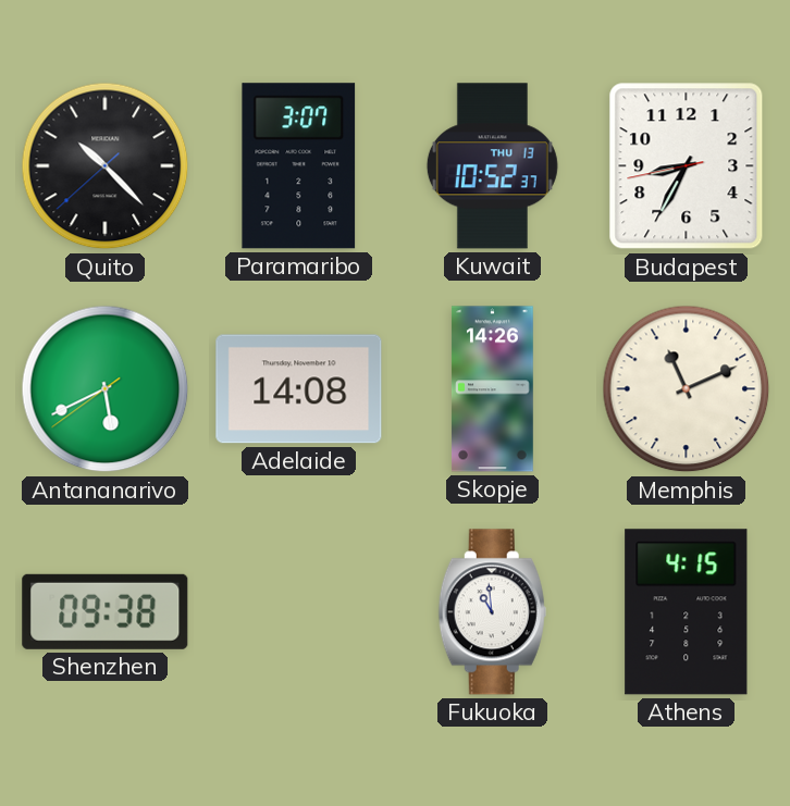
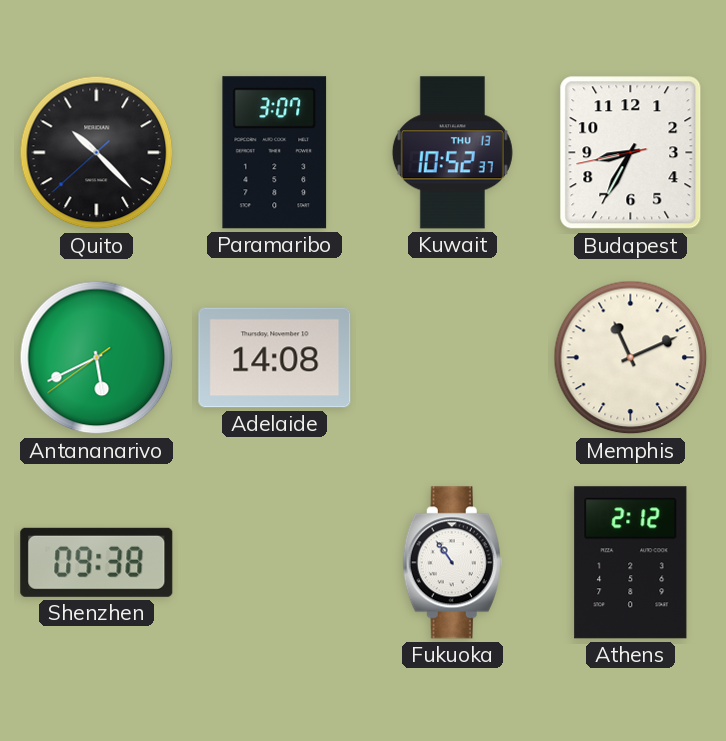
Skopje: 14:26 -> none
Fukuoka: 10:59 -> 10:54
Athens: 4:15 -> 2:12
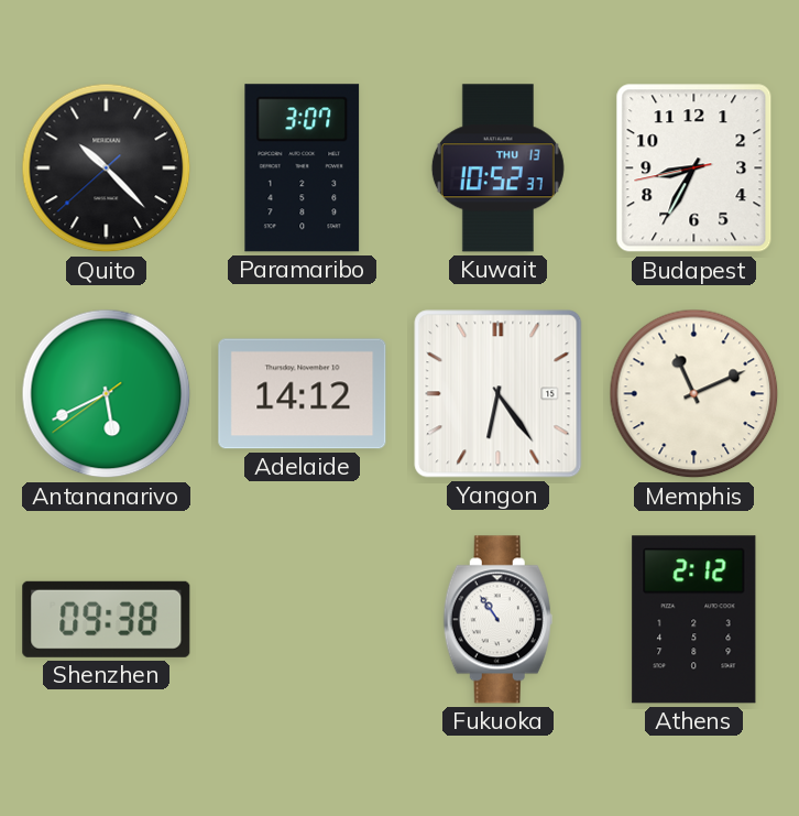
Adelaide: 14:08 -> 14:12
Yangon: none -> 6:24
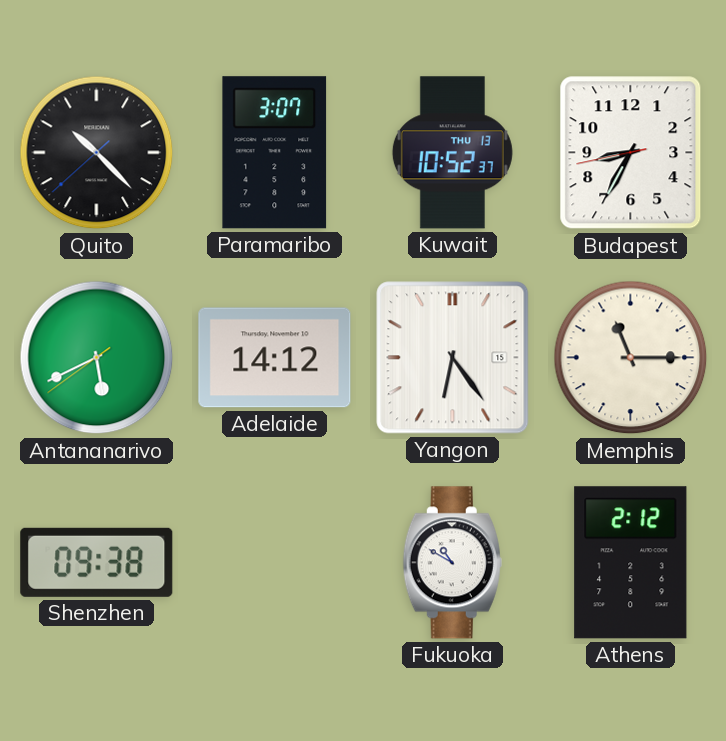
Memphis: 11:11 -> 11:15
Fukuoka: 10:54 -> 10:50
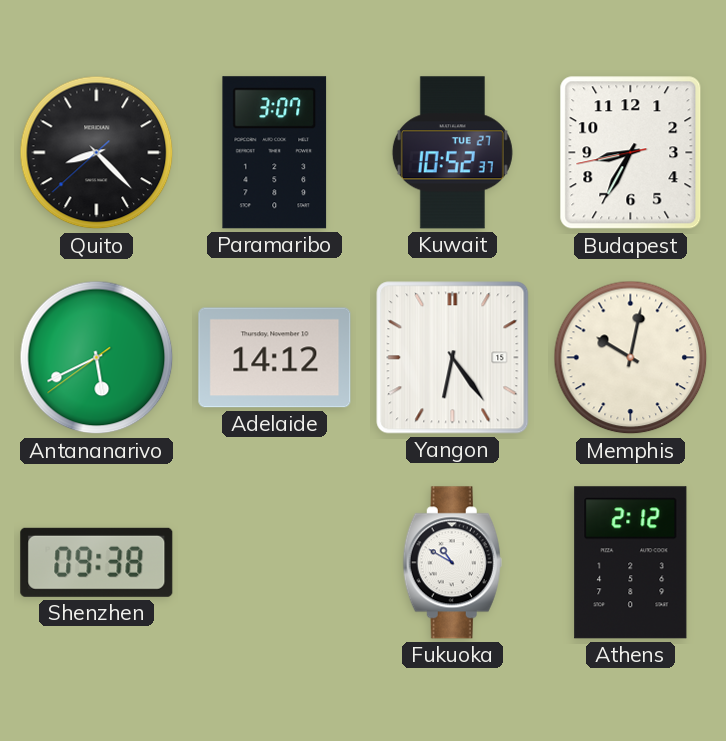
Quito: 10:22 -> 8:22
Kuwait date: THU 13 -> TUE 27
Memphis: 11:15 -> 10:02
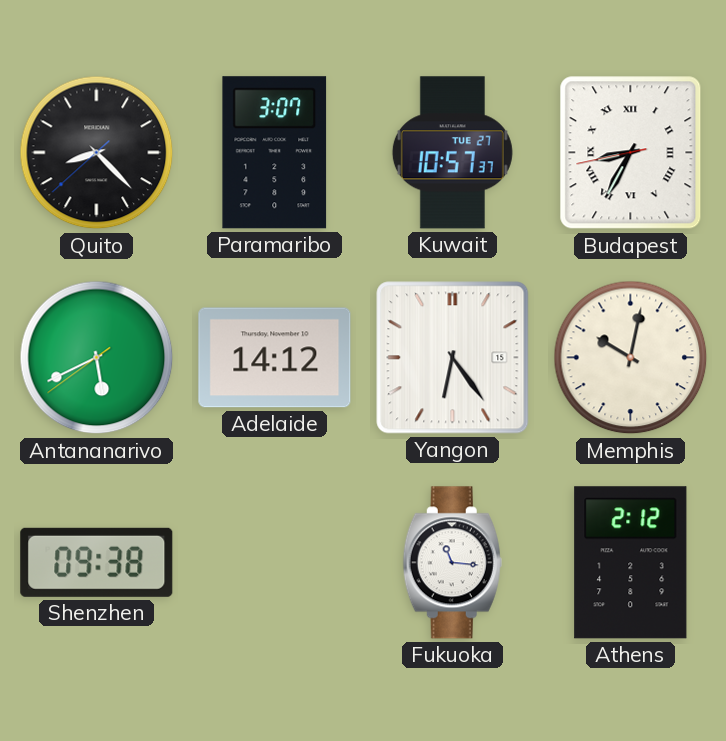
Kuwait: 10:52 -> 10:57
Budapest numerals: Arabic -> Roman
Fukuoka: 10:50 -> 11:16
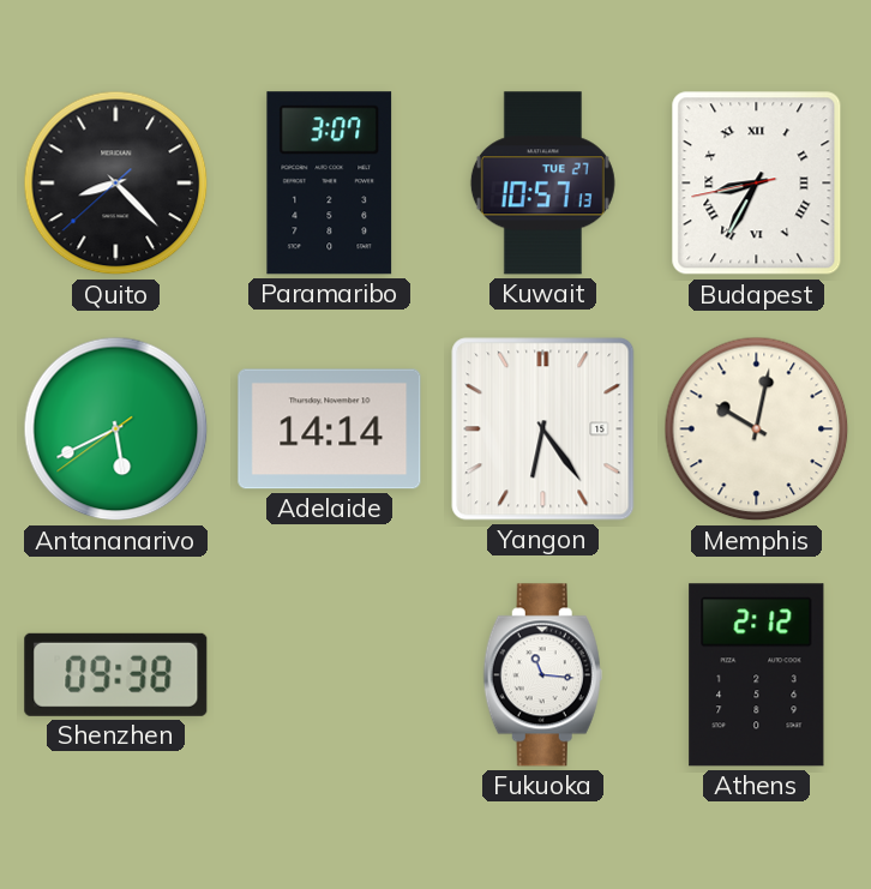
Kuwait: 10:57:37 -> 10:57:13
Adelaide: 14:12 -> 14:14
